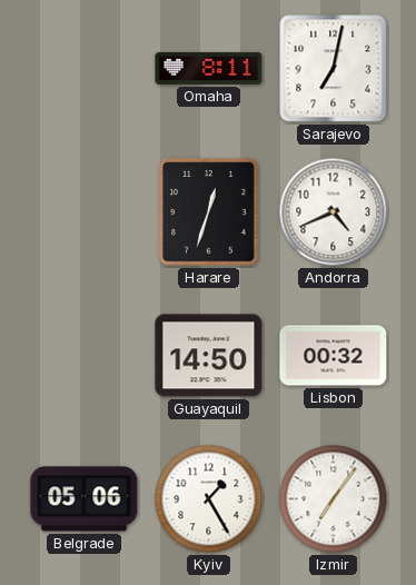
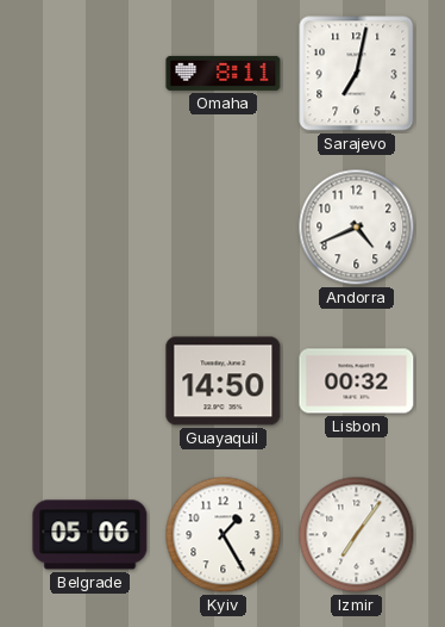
Harare: 12:33 -> none
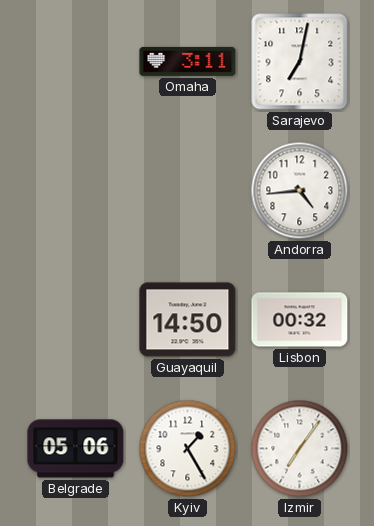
Omaha: 8:11 -> 3:11
Andorra: 4:41 -> 4:44
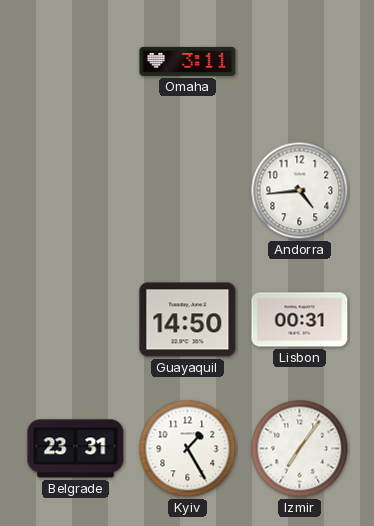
Sarajevo: 7:02 -> none
Lisbon: 00:32 -> 00:31
Belgrade: 05:06 -> 23:31
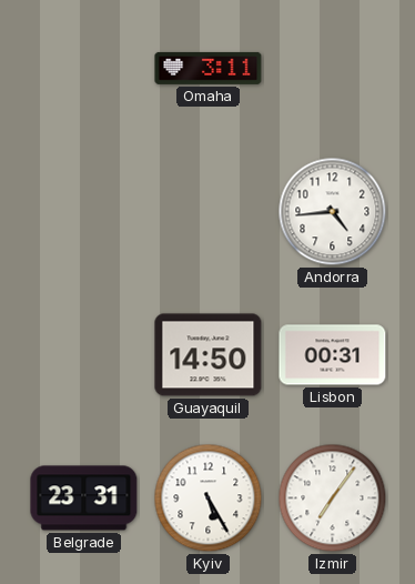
Kyiv: 1:25 -> 5:25
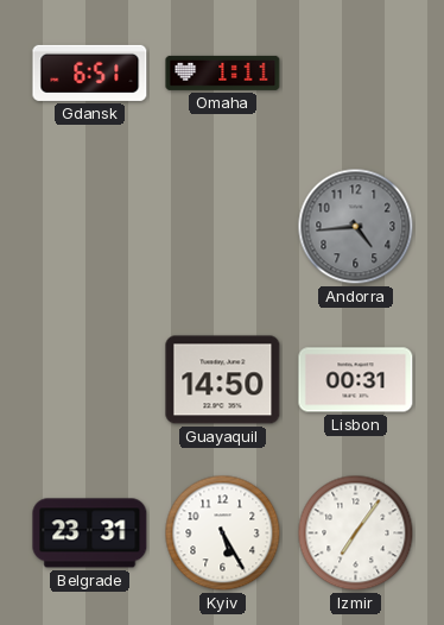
Gdansk: none -> 6:51
Omaha: 3:11 -> 1:11
Andorra dial: white -> grey
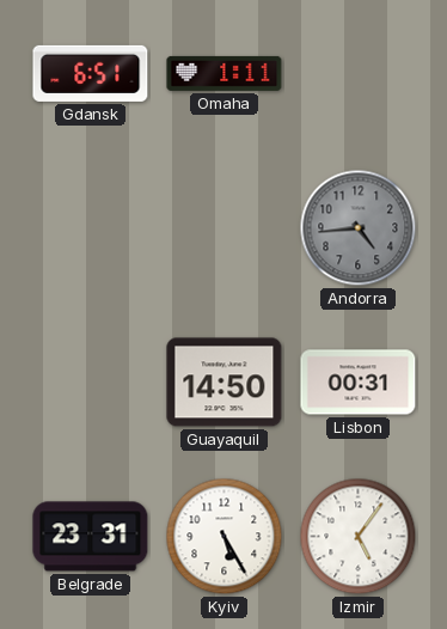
Izmir: 7:06 -> 5:06
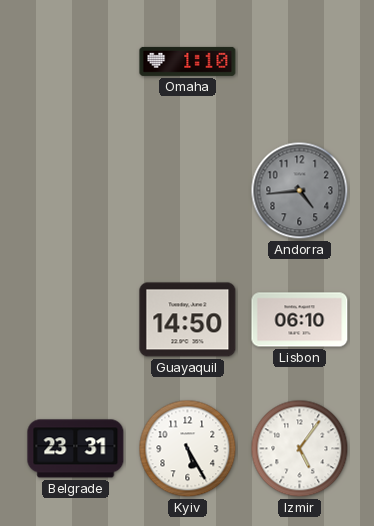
Gdansk: 6:51 -> none
Omaha: 1:11 -> 1:10
Lisbon: 00:31 -> 06:10
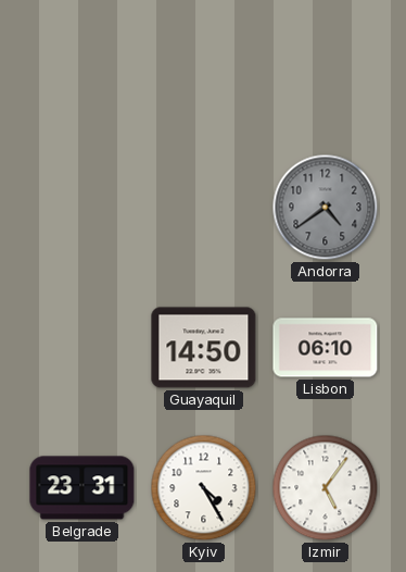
Omaha: 1:10 -> none
Andorra: 4:44 -> 4:39
Kyiv: 5:25 -> 4:25
